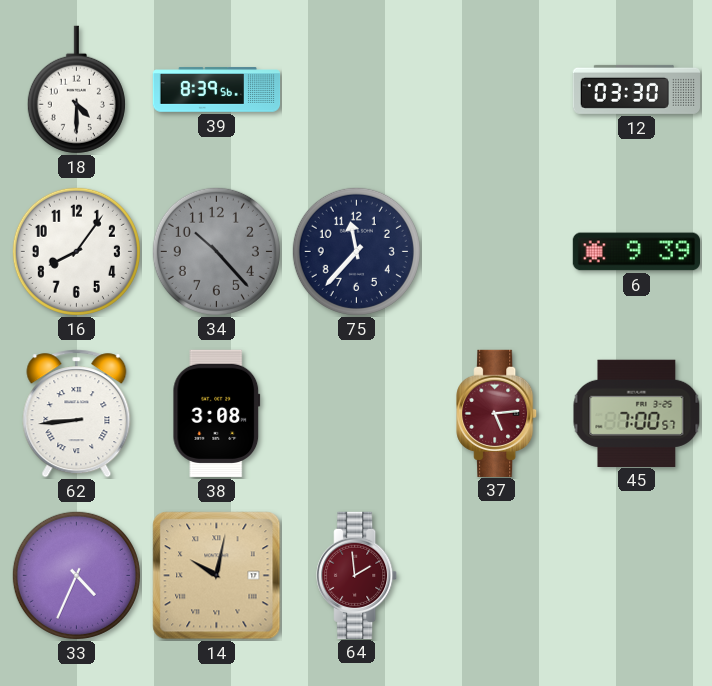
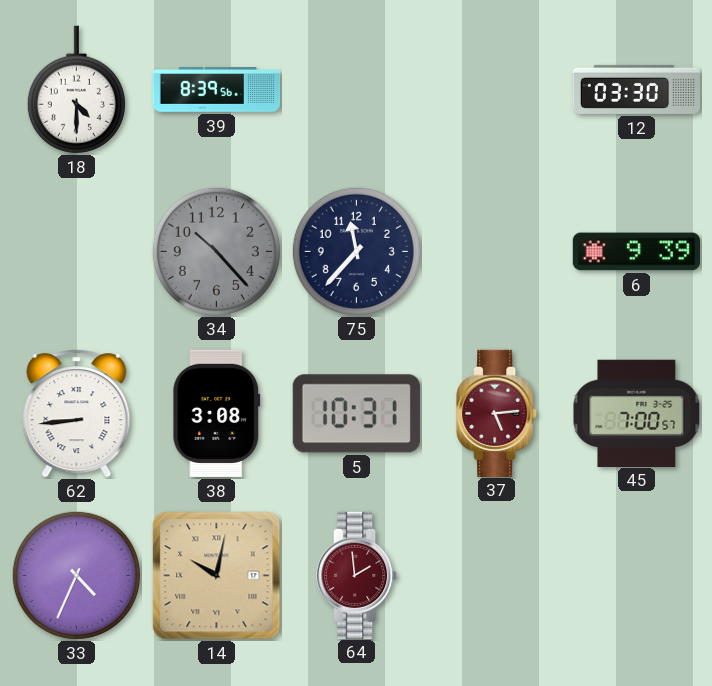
16: 8:06 -> none
5: none -> 10:31
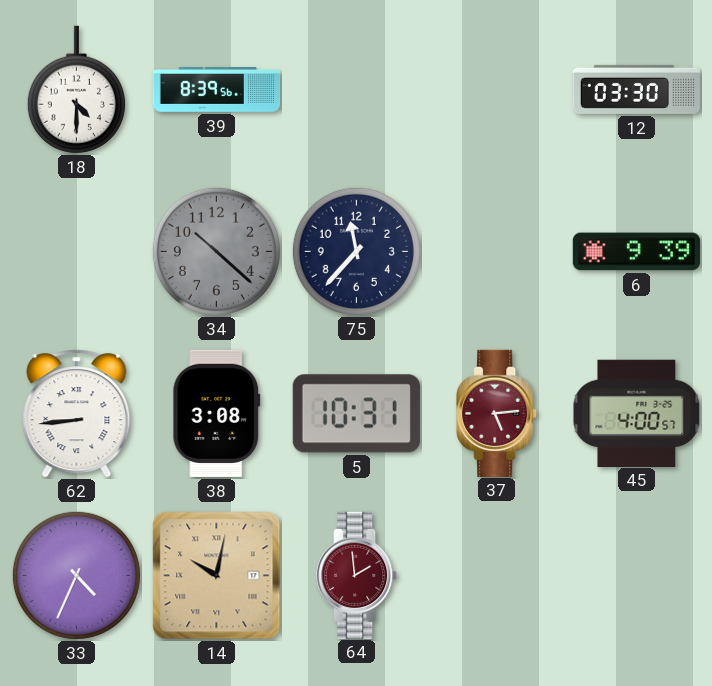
34: 10:23 -> 10:22
45: 7:00 -> 4:00
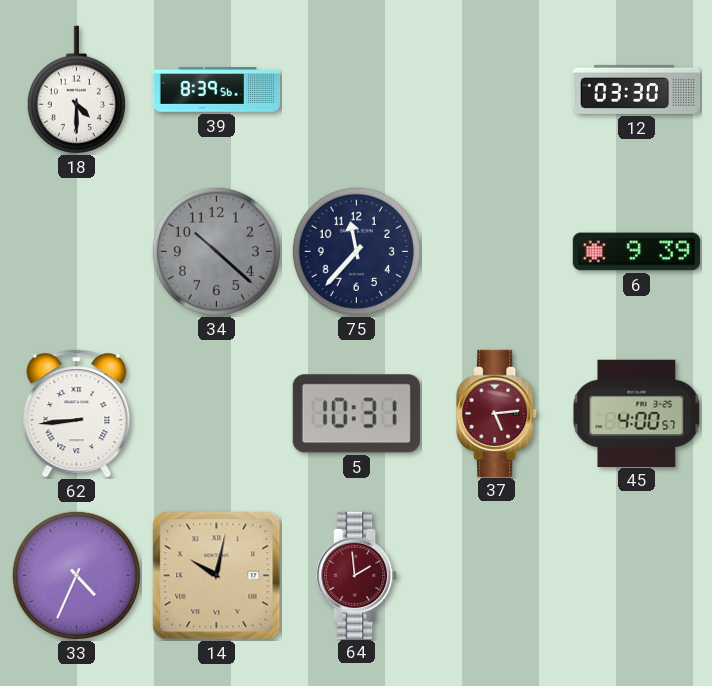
38: 3:08 -> none
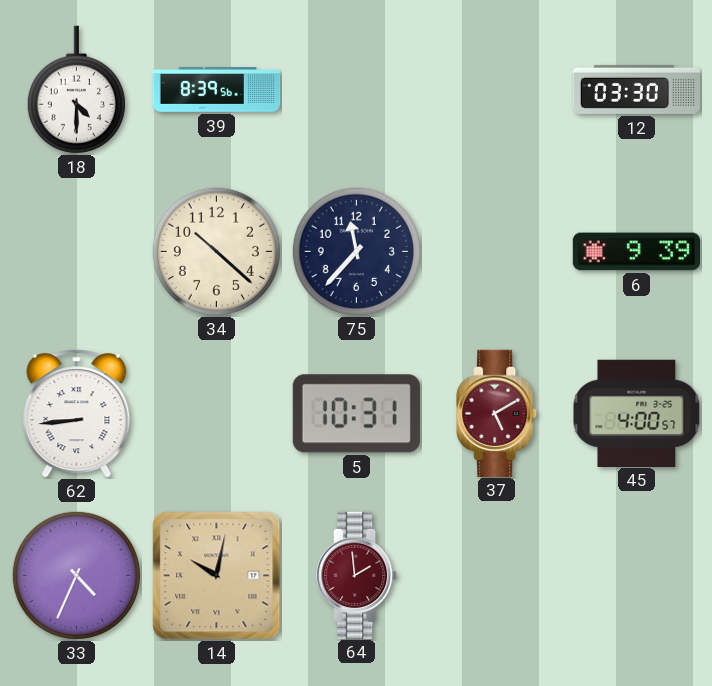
34 dial: grey -> cream
37: 5:14 -> 5:10
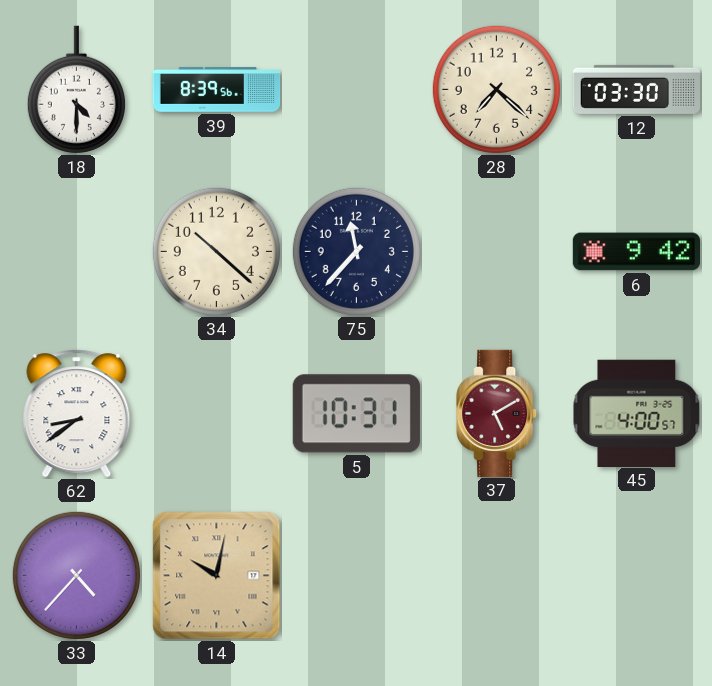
28: none -> 7:22
6: 9:39 -> 9:42
62: 8:44 -> 8:39
33: 4:34 -> 4:37
64: 1:59 -> none
